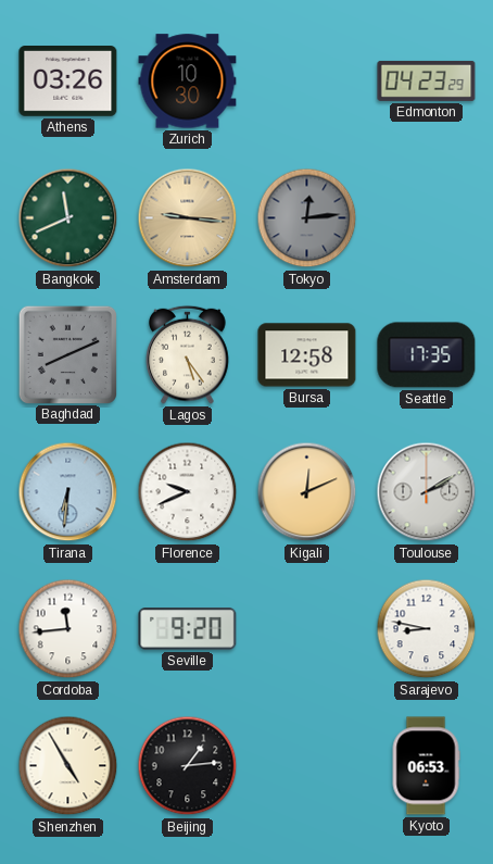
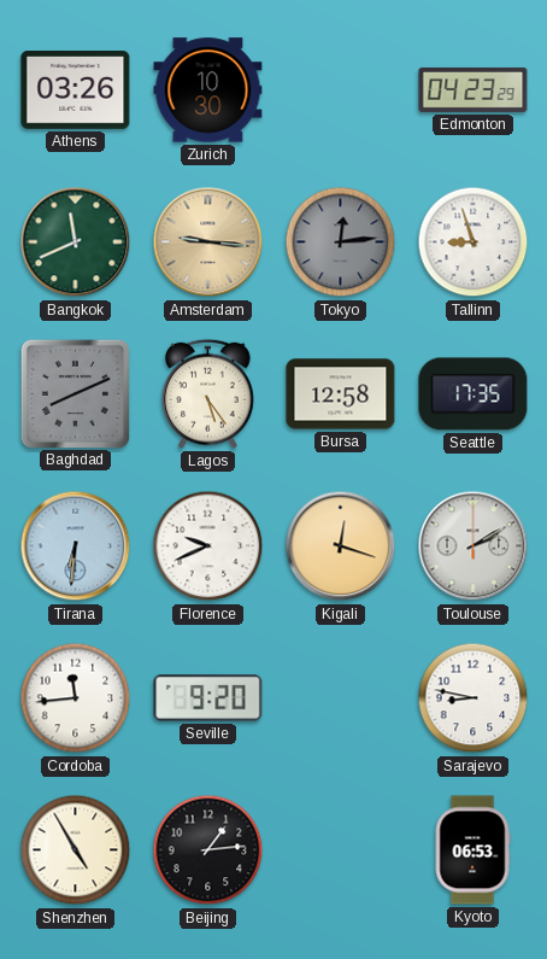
Tallinn: none -> 8:57
Kigali: 12:11 -> 12:18
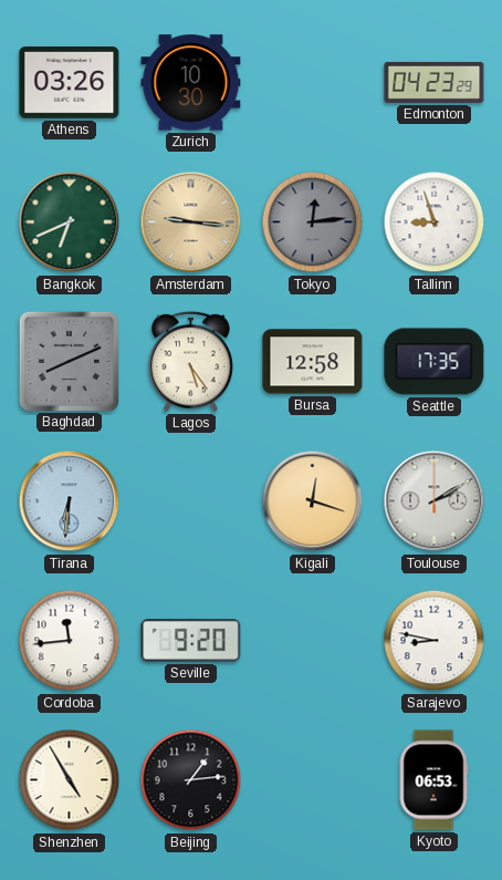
Bangkok: 11:41 -> 6:41
Florence: 9:41 -> none
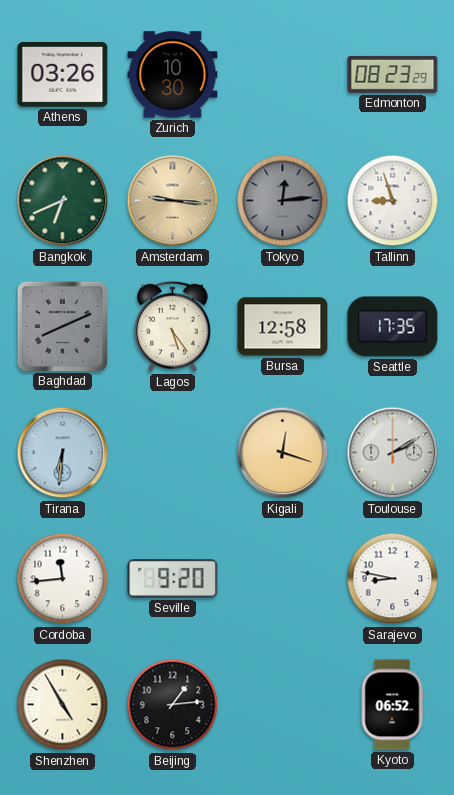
Edmonton: 04:23 -> 08:23
Kyoto: 06:53 -> 06:52
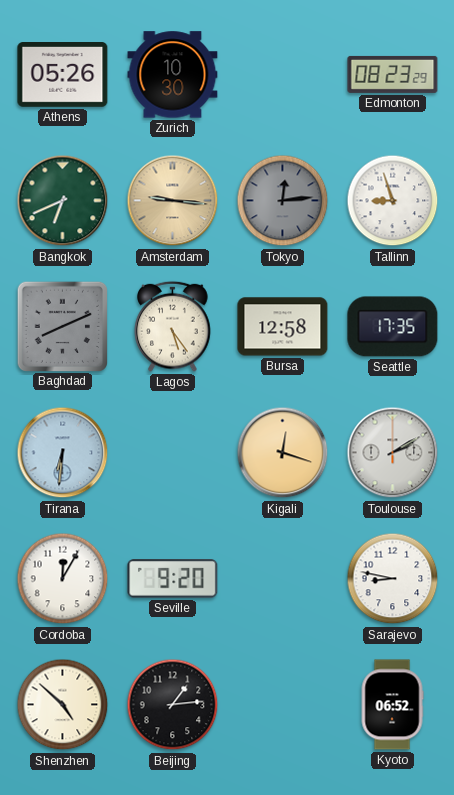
Athens: 03:26 -> 05:26
Cordoba: 11:44 -> 12:05
Shenzhen: 4:55 -> 4:52
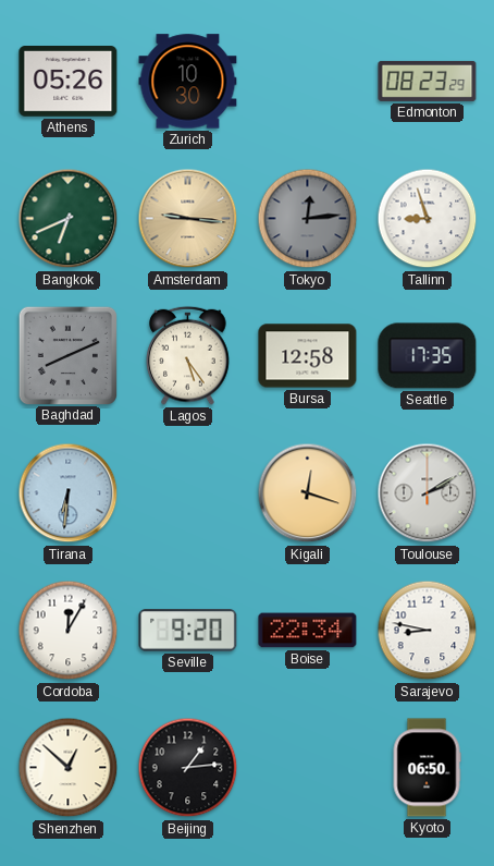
Boise: none -> 22:34
Shenzhen: 4:52 -> 12:52
Kyoto: 06:52 -> 06:50
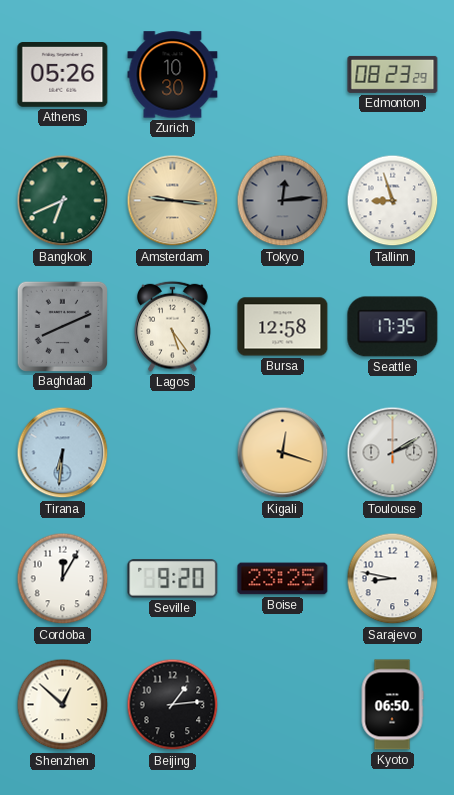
Boise: 22:34 -> 23:25
